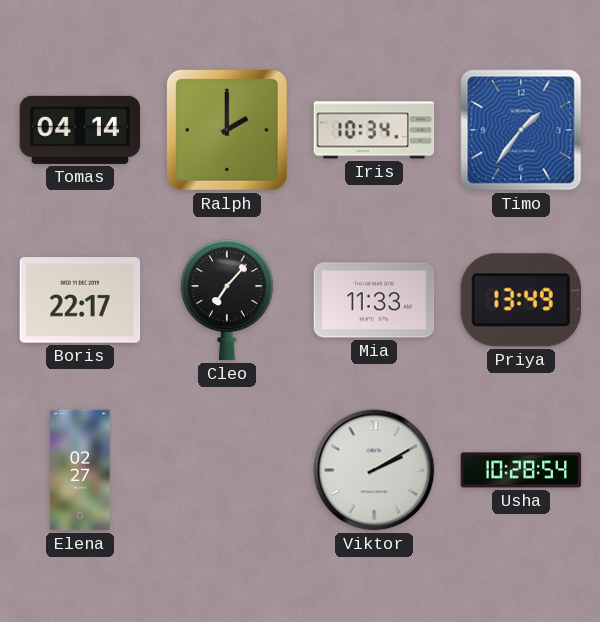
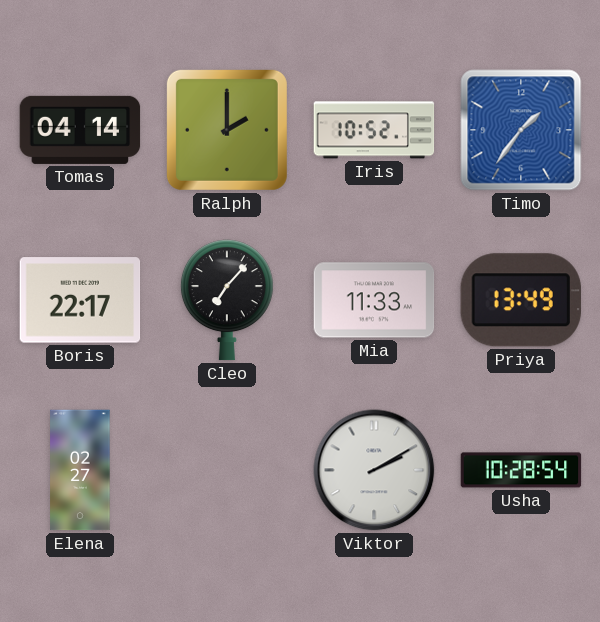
Iris: 10:34 -> 10:52
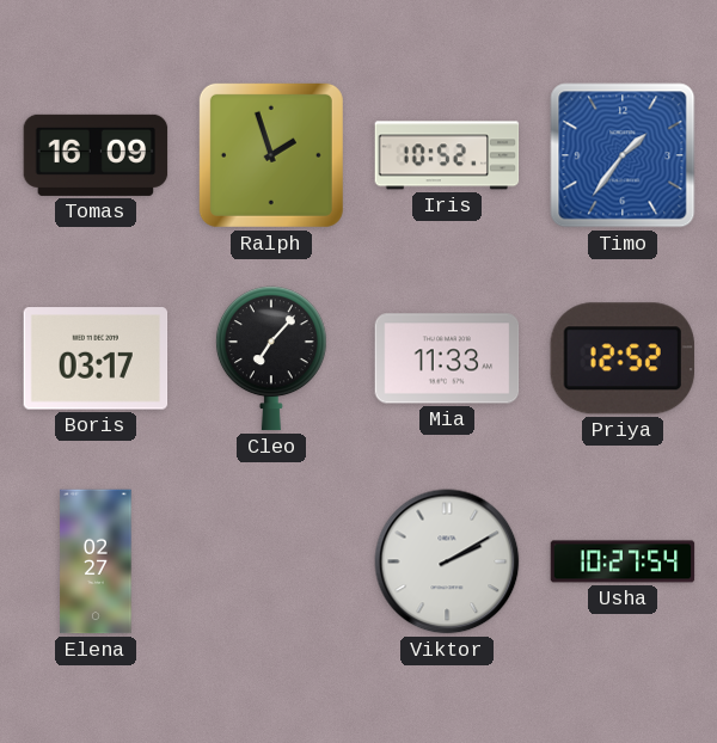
Tomas: 04:14 -> 16:09
Ralph: 2:00 -> 1:57
Boris: 22:17 -> 03:17
Priya: 13:49 -> 12:52
Usha: 10:28 -> 10:27
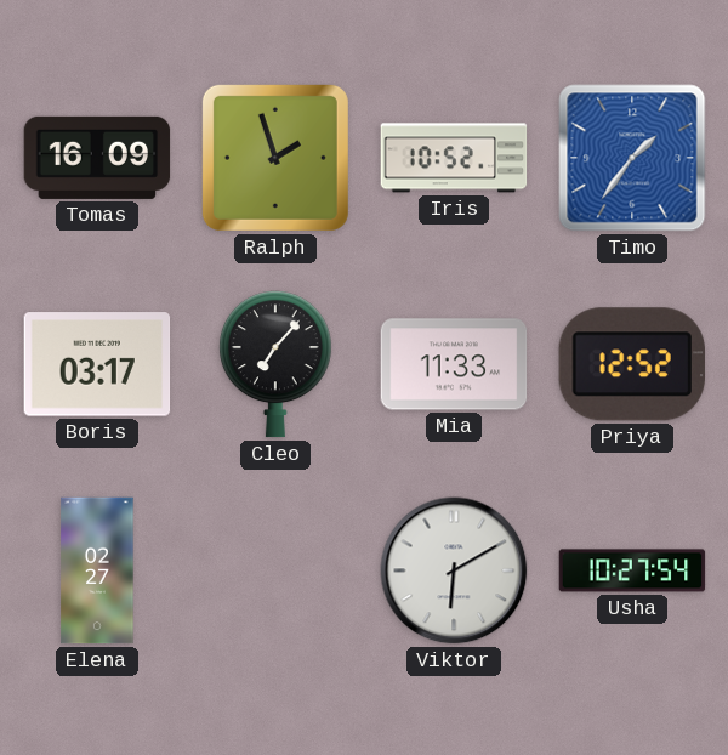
Viktor: 2:10 -> 6:10
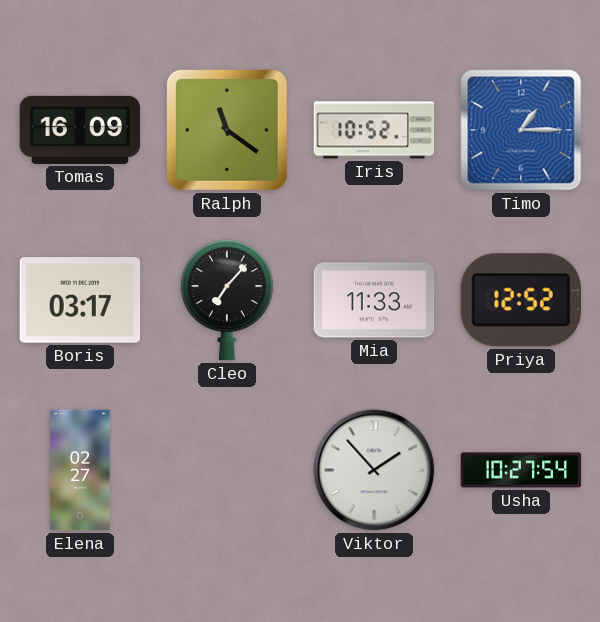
Ralph: 1:57 -> 11:21
Timo: 1:36 -> 1:15
Viktor: 6:10 -> 1:53
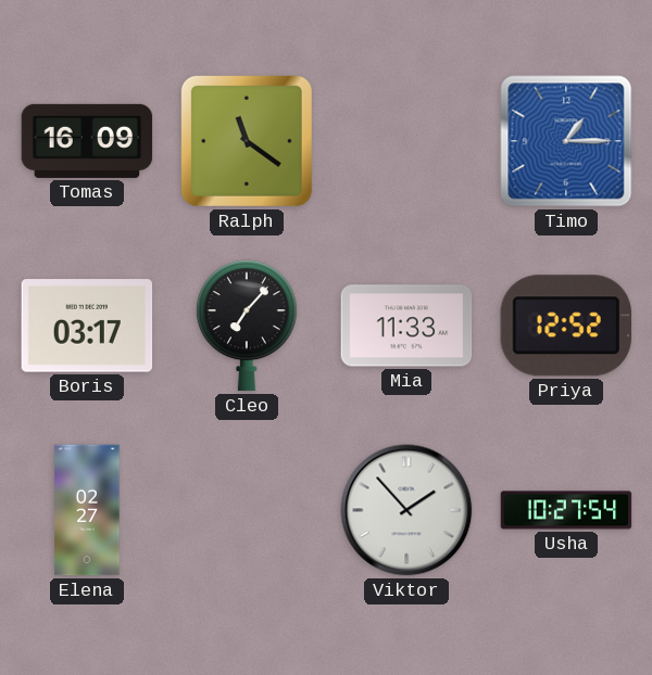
Iris: 10:52 -> none
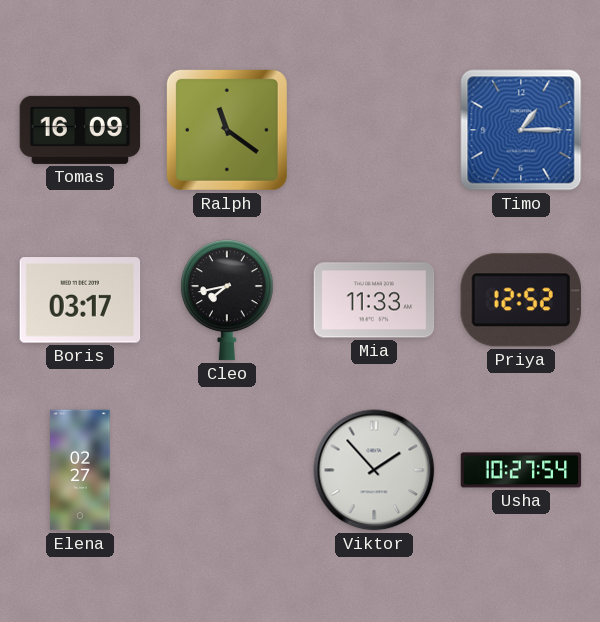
Cleo: 7:07 -> 7:43
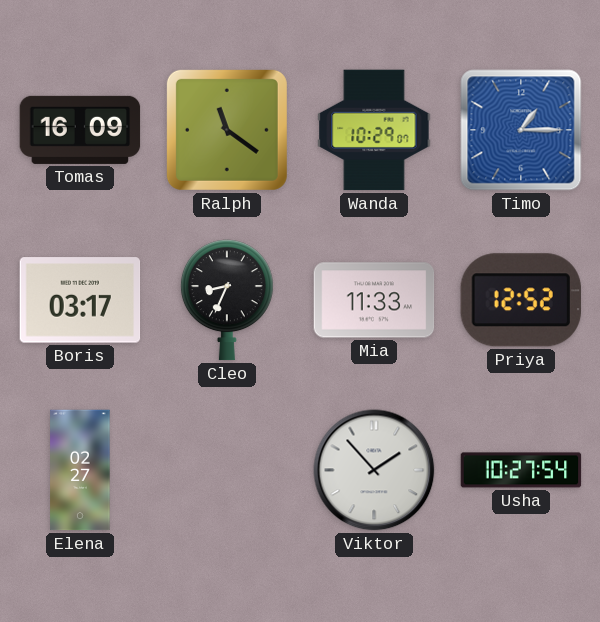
Wanda: none -> 10:29
Cleo: 7:43 -> 8:34
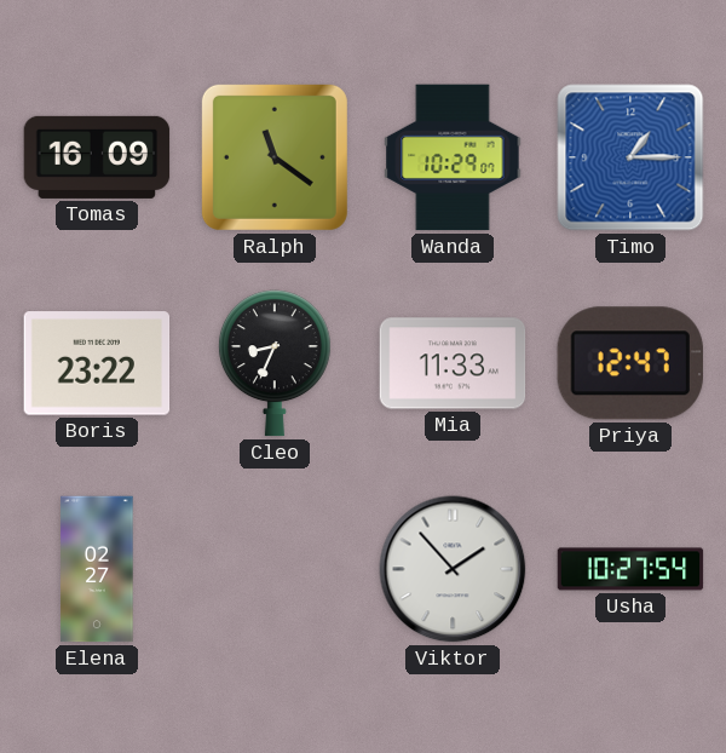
Boris: 03:17 -> 23:22
Priya: 12:52 -> 12:47
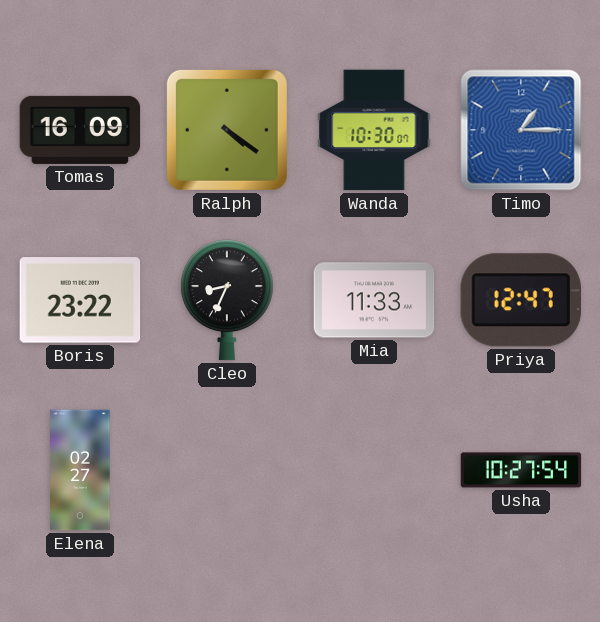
Ralph: 11:21 -> 4:21
Wanda: 10:29 -> 10:30
Viktor: 1:53 -> none
